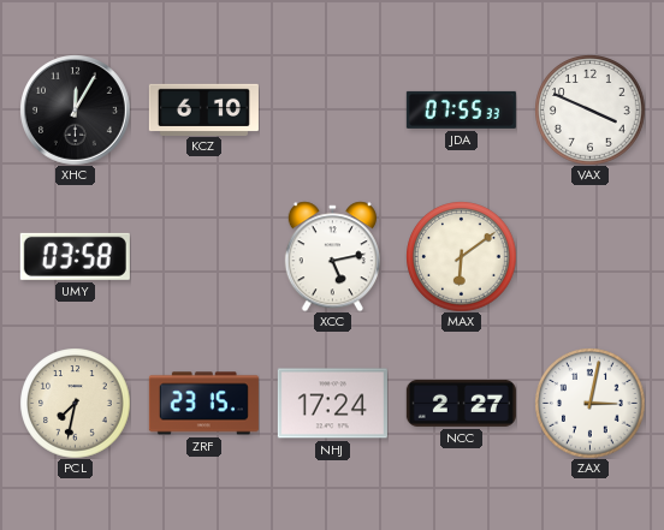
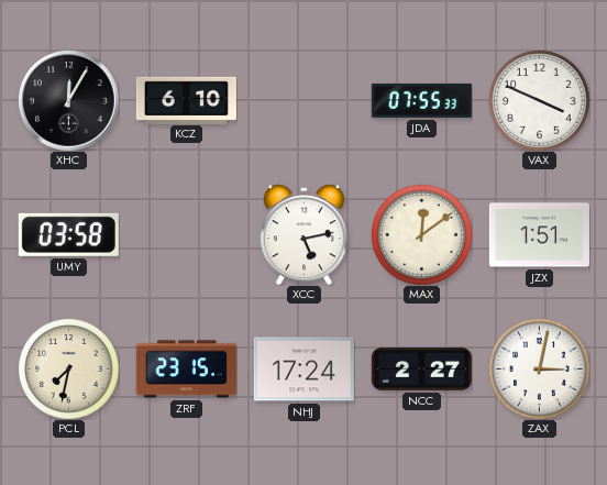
MAX: 6:09 -> 12:09
JZX: none -> 1:51
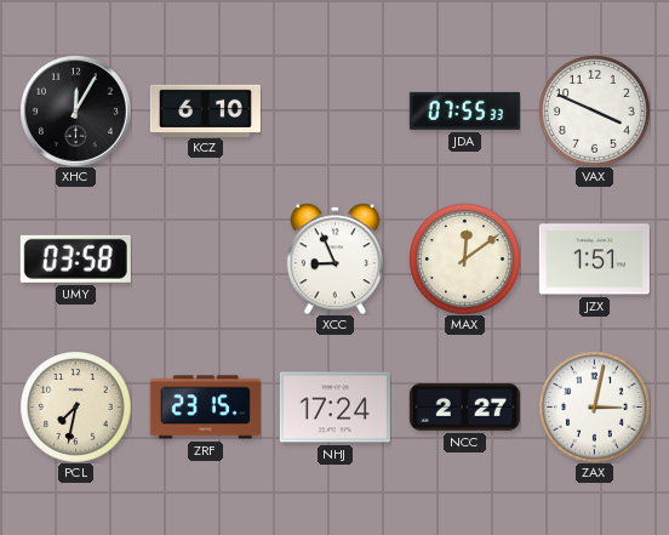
XCC: 5:13 -> 8:56
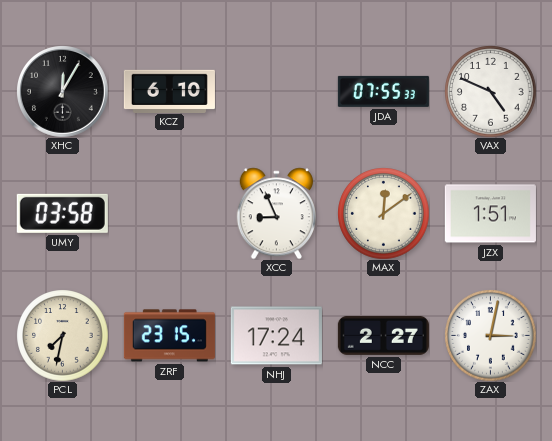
VAX: 3:49 -> 4:49
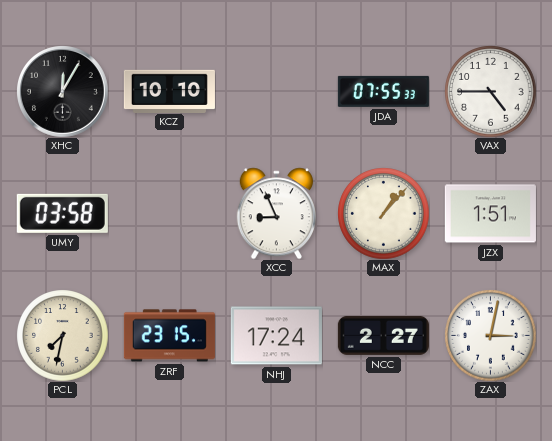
KCZ: 6:10 -> 10:10
VAX: 4:49 -> 4:45
MAX: 12:09 -> 1:07
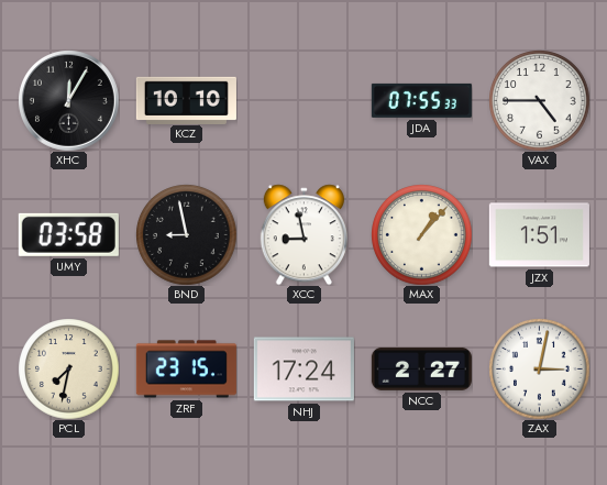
BND: none -> 8:58
XCC: 8:56 -> 8:58
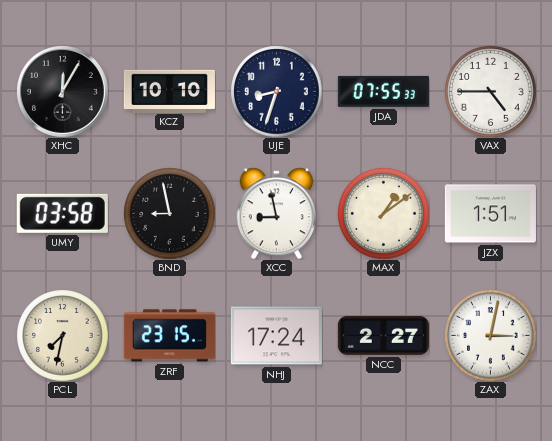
UJE: none -> 8:33
MAX: 1:07 -> 1:09
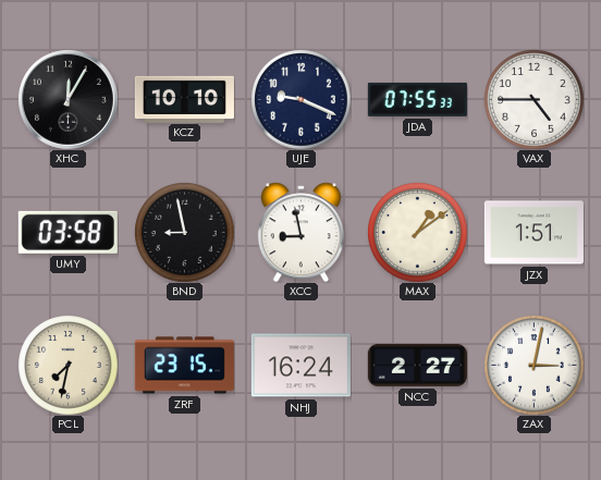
UJE: 8:33 -> 9:19
NHJ: 17:24 -> 16:24
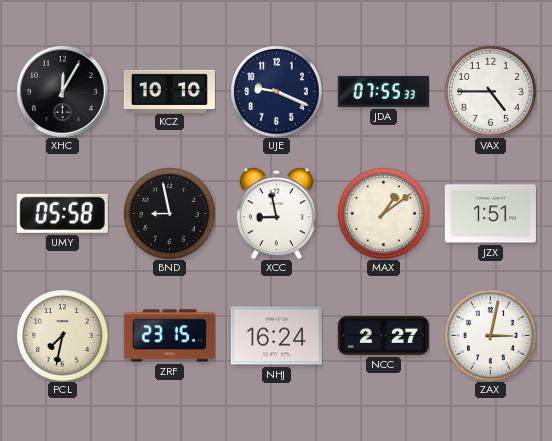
UMY: 03:58 -> 05:58
